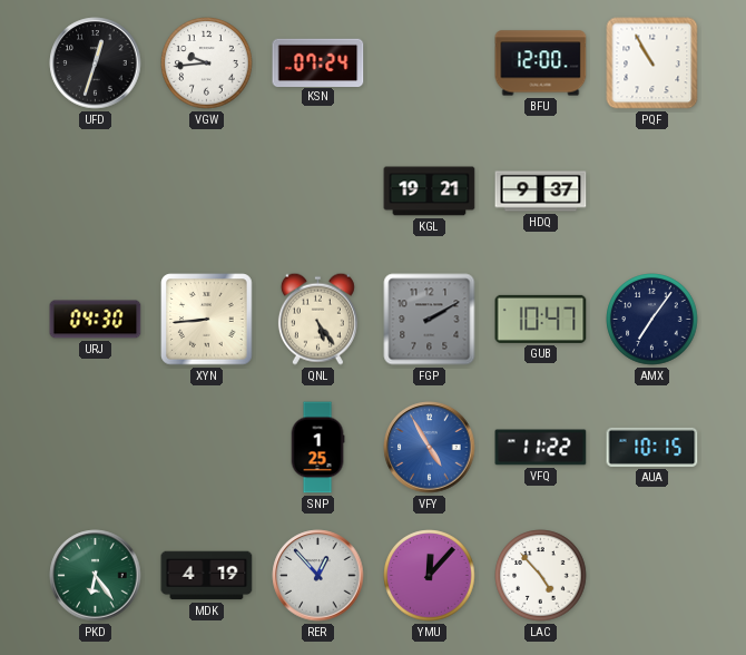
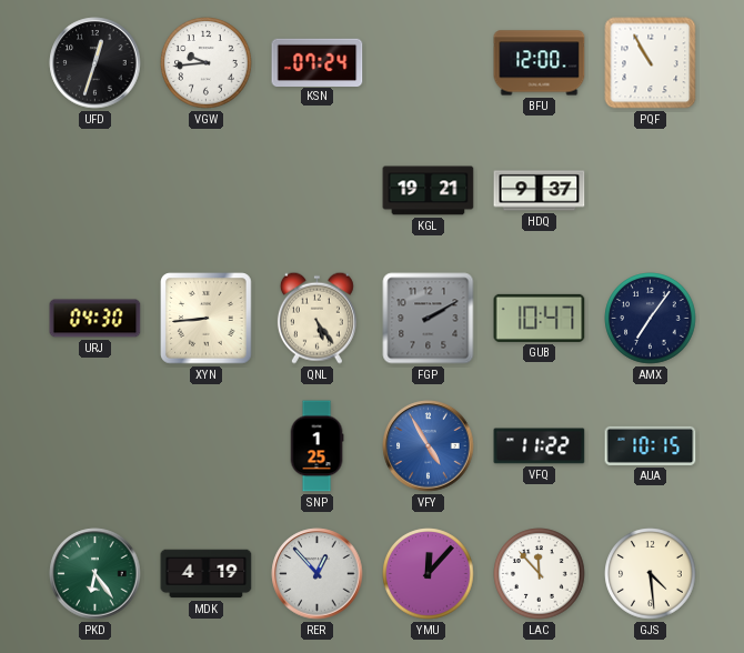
LAC: 4:53 -> 11:53
GJS: none -> 4:29
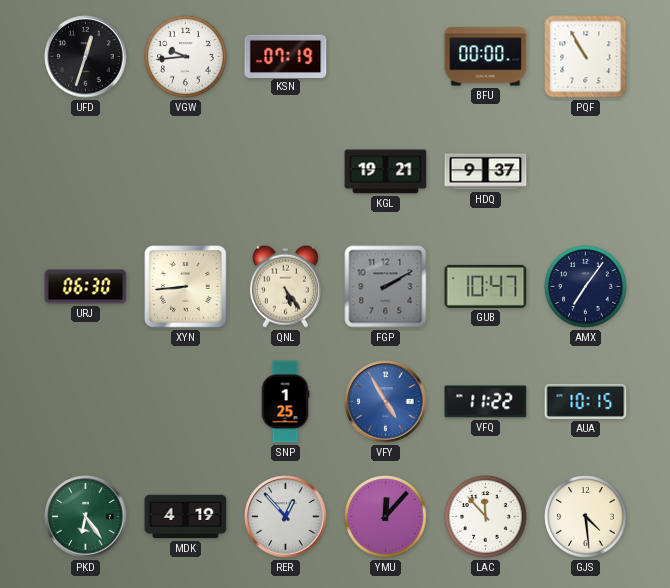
KSN: 07:24 -> 07:19
BFU: 12:00 -> 00:00
URJ: 04:30 -> 06:30
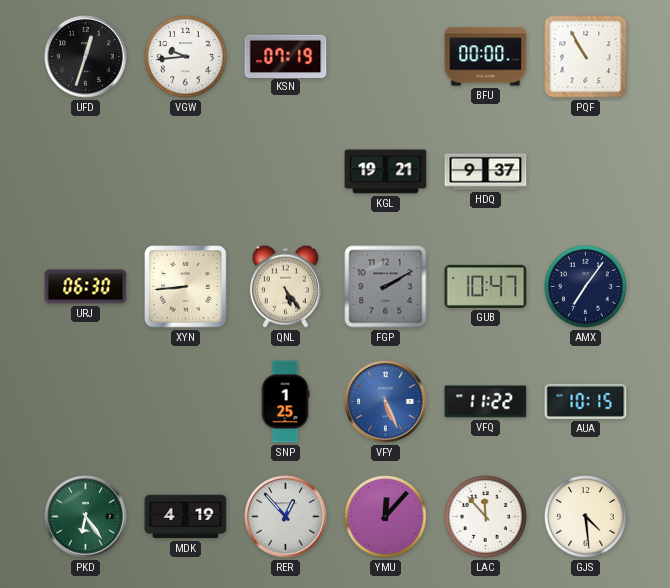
VFY: 4:55 -> 5:26
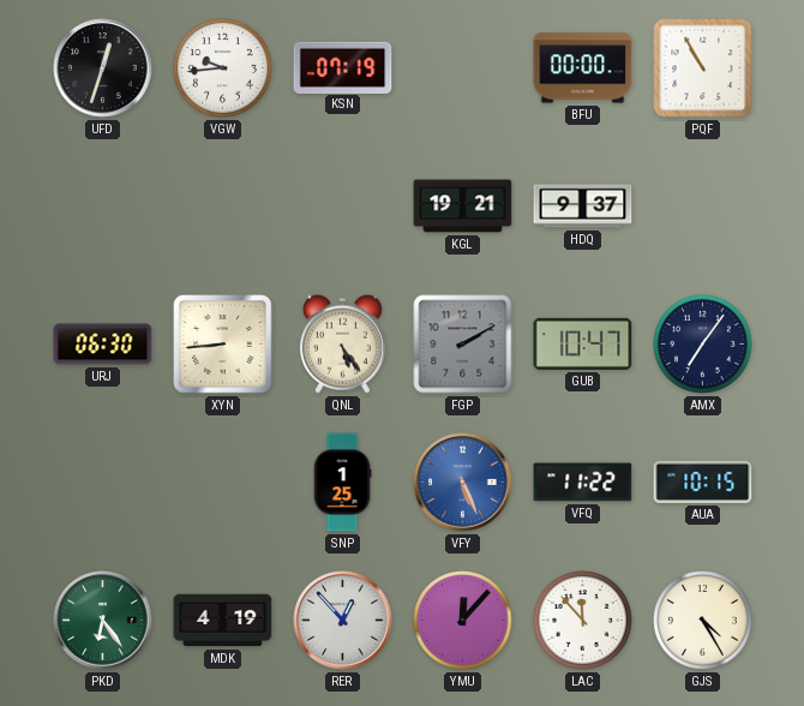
GJS: 4:29 -> 4:25
